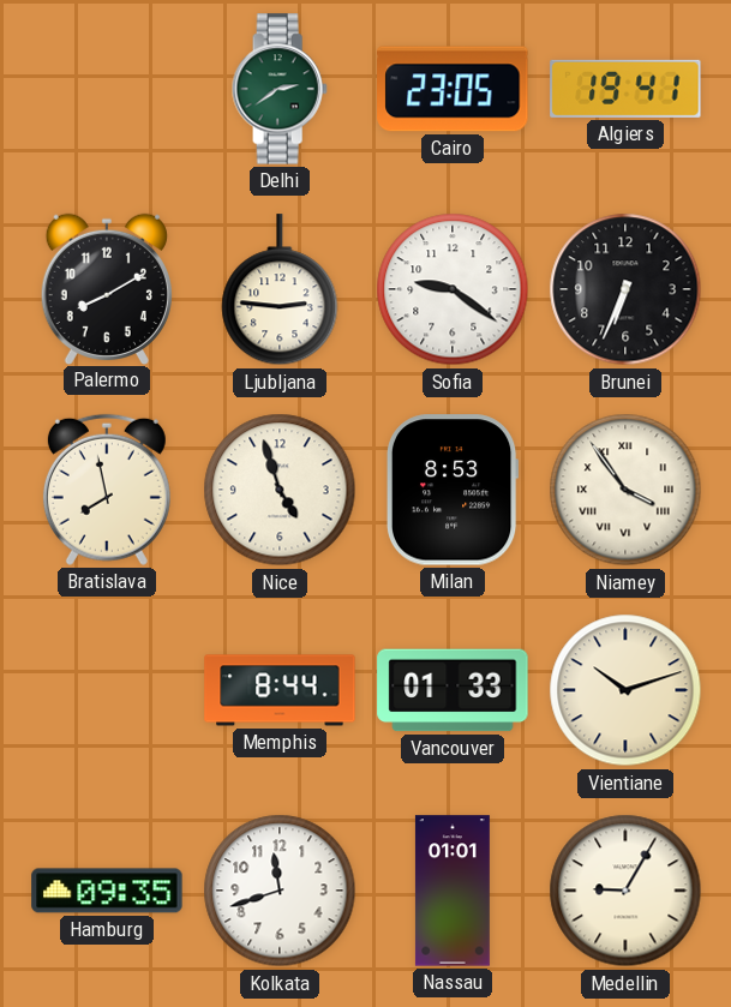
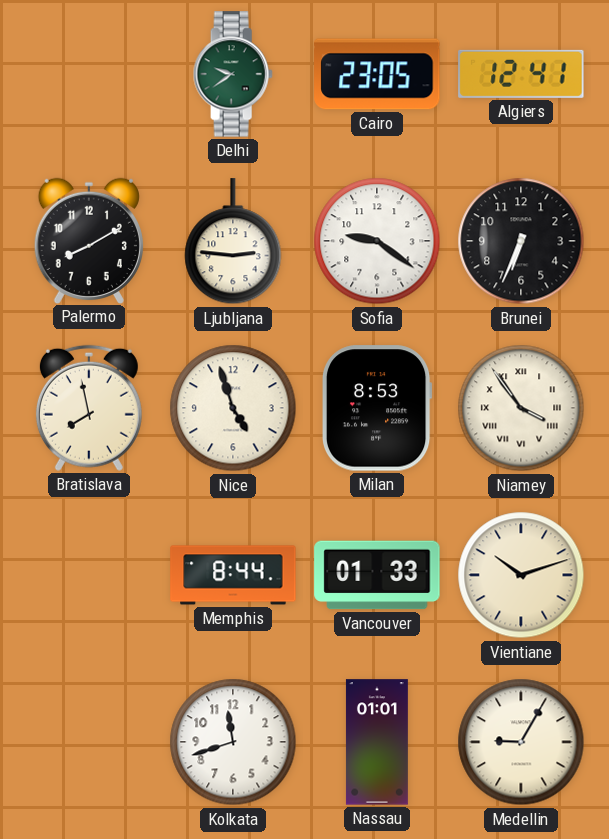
Delhi: 2:39 -> 9:39
Algiers: 19:41 -> 12:41
Hamburg: 09:35 -> none
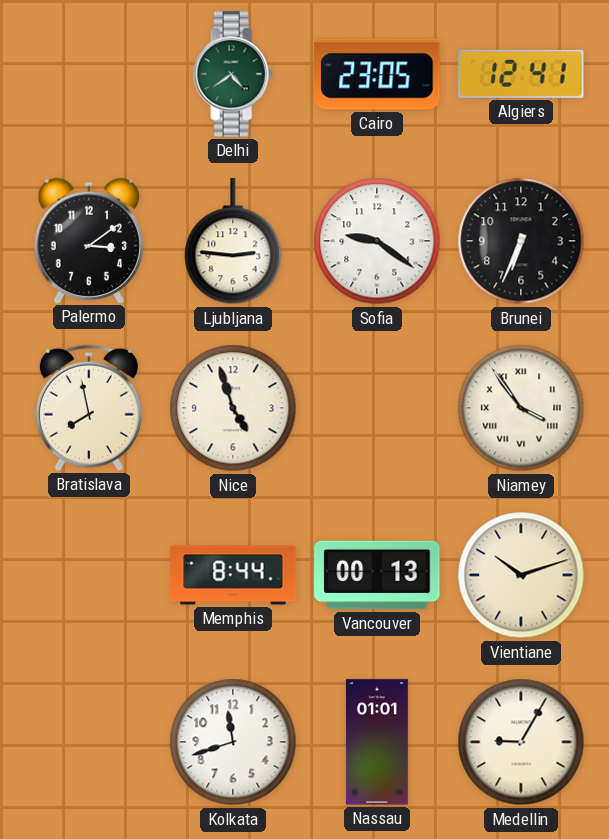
Delhi: 9:39 -> 4:39
Palermo: 8:10 -> 3:09
Milan: 8:53 -> none
Vancouver: 01:33 -> 00:13
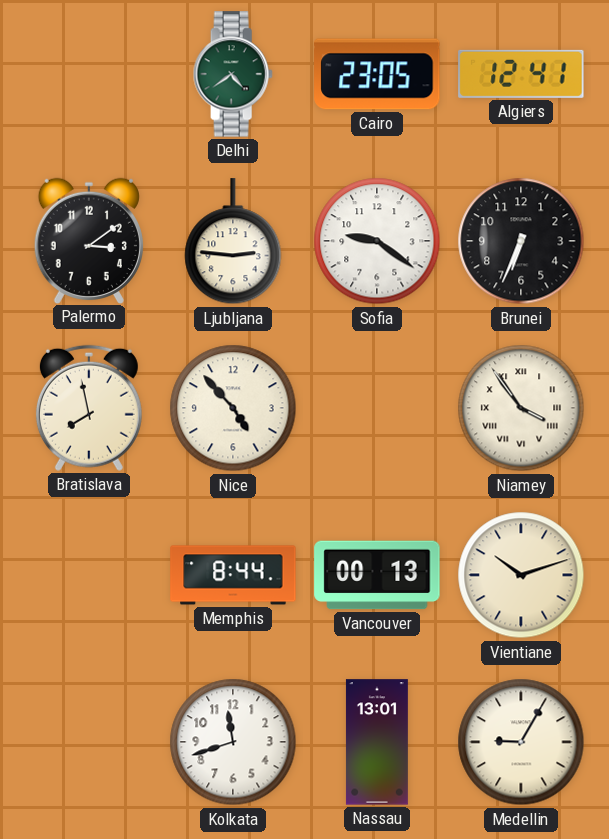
Nice: 4:57 -> 4:53
Nassau: 01:01 -> 13:01
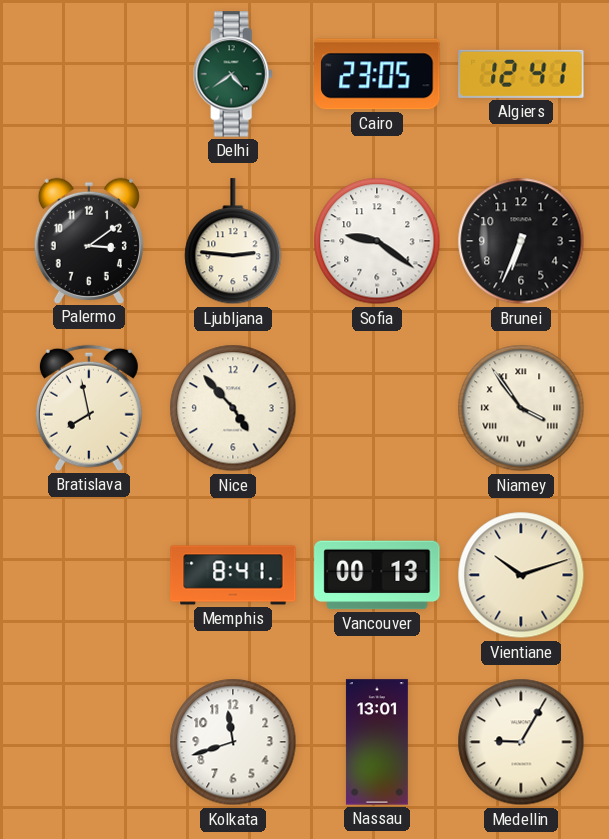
Memphis: 8:44 -> 8:41
